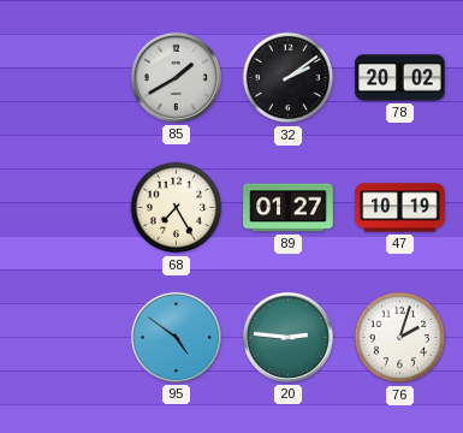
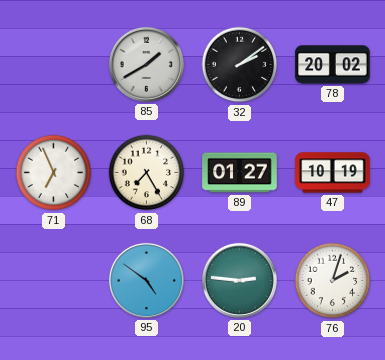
71: none -> 6:56
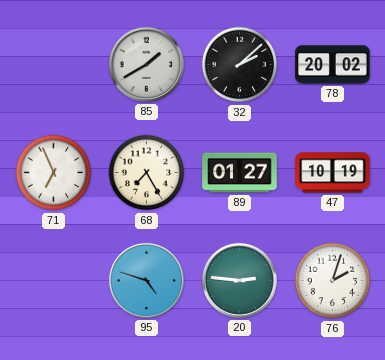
32: 2:09 -> 2:08
95: 4:51 -> 4:48
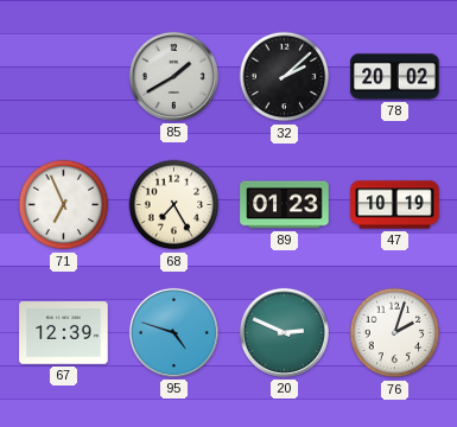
89: 01:27 -> 01:23
67: none -> 12:39
20: 2:46 -> 2:49
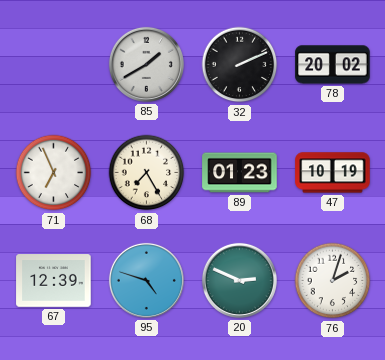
32: 2:08 -> 2:11
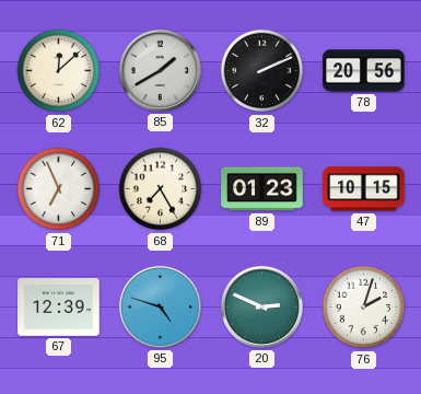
62: none -> 12:08
78: 20:02 -> 20:56
47: 10:19 -> 10:15
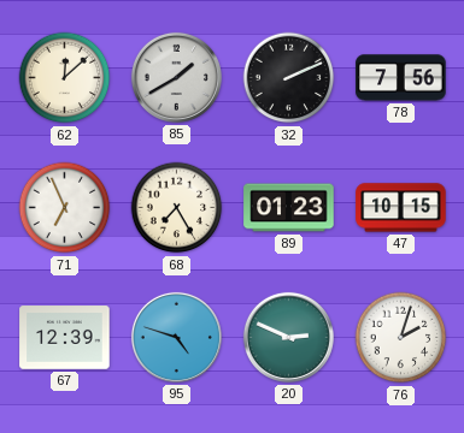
78: 20:56 -> 7:56
